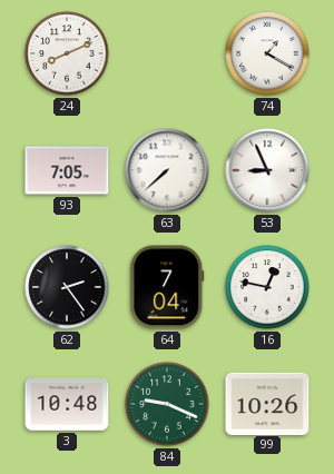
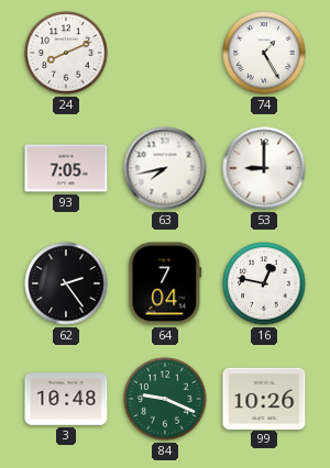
74: 1:20 -> 1:25
63: 7:38 -> 7:43
53: 8:56 -> 9:00
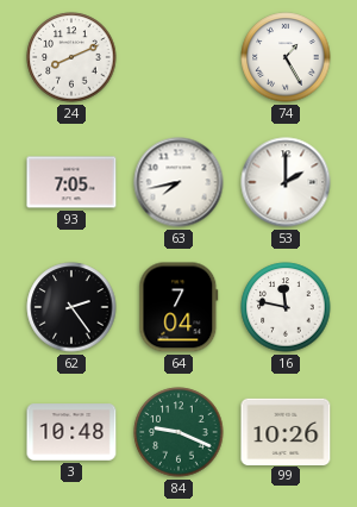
53: 9:00 -> 2:00
16: 12:47 -> 11:47
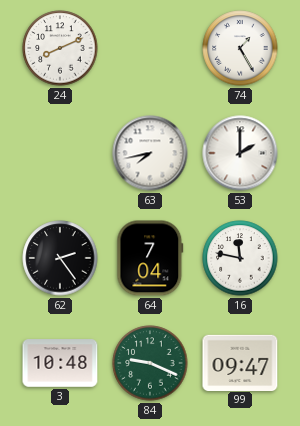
93: 7:05 -> none
99: 10:26 -> 09:47
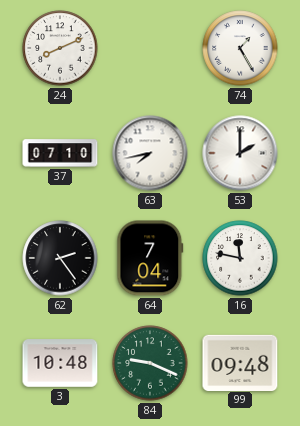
37: none -> 07:10
99: 09:47 -> 09:48
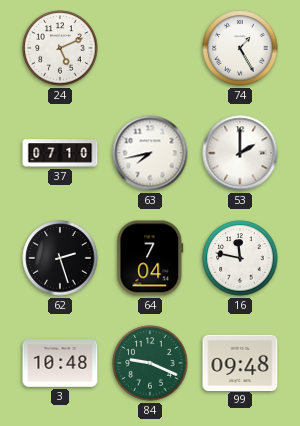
24: 8:11 -> 5:11
62: 2:24 -> 2:27
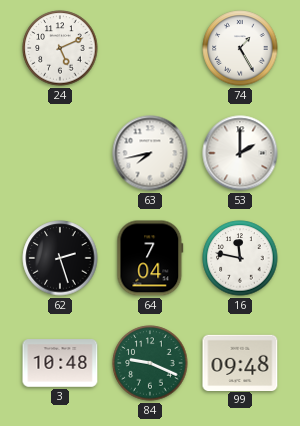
37: 07:10 -> none
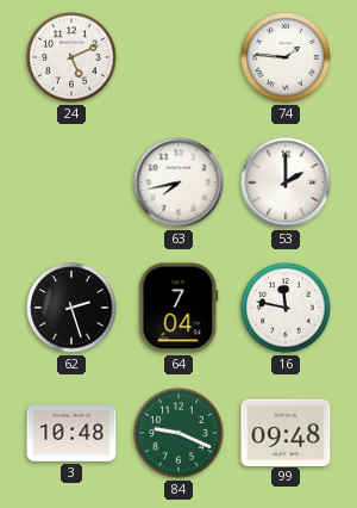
74: 1:25 -> 1:46
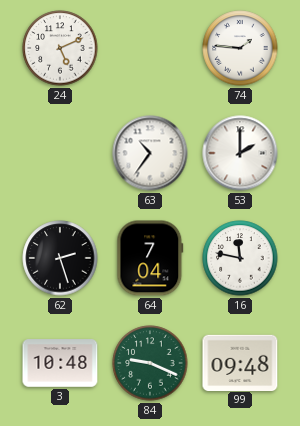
63: 7:43 -> 10:36
